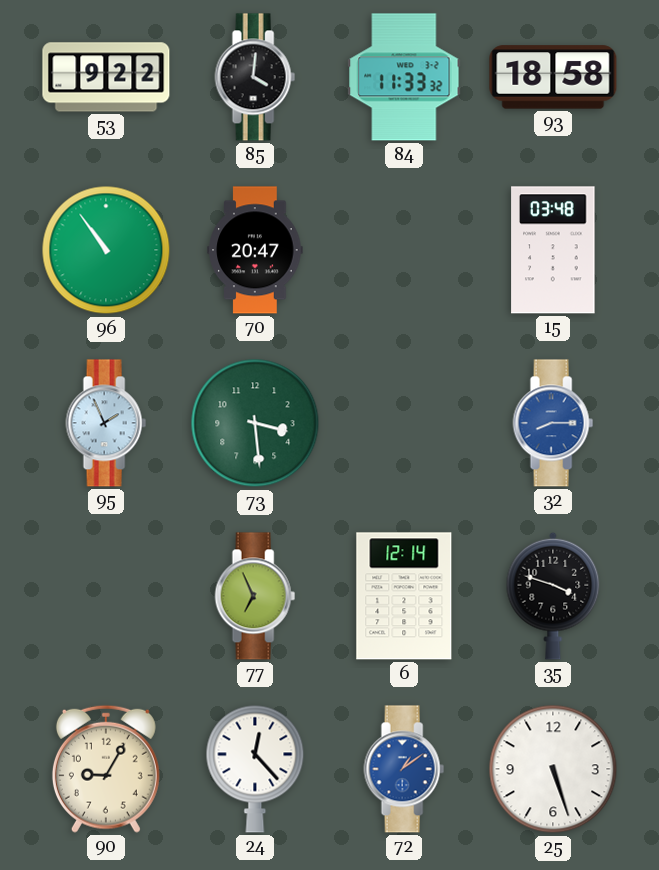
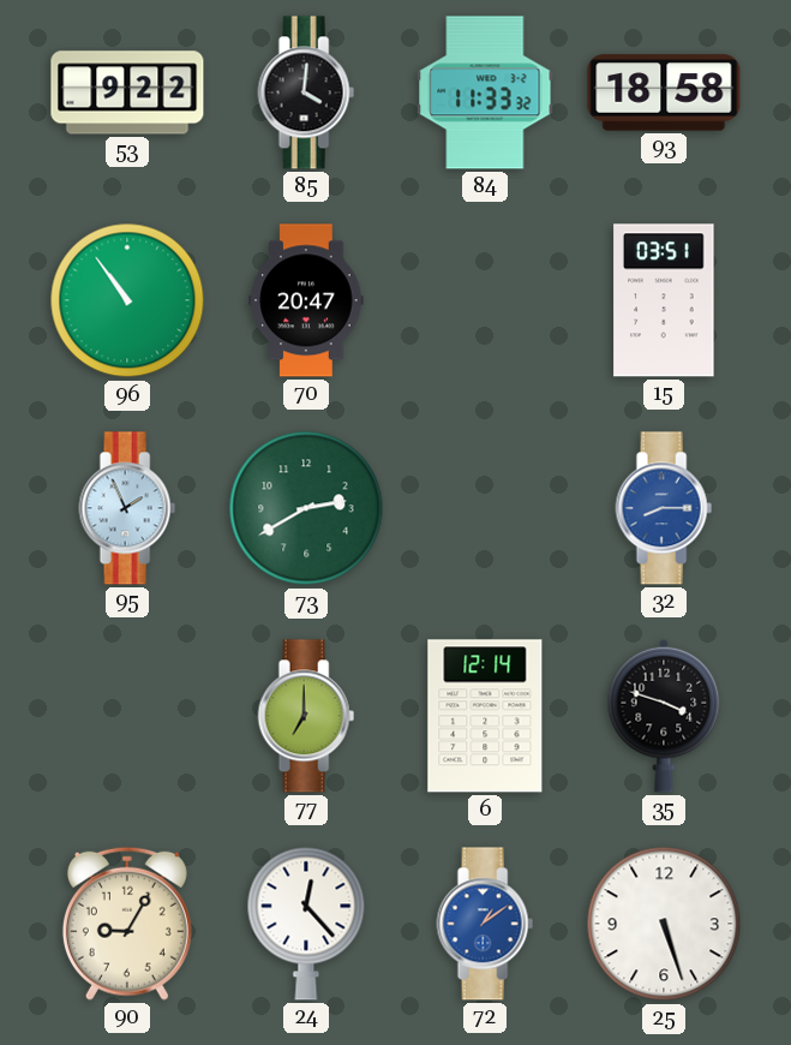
15: 03:48 -> 03:51
73: 3:29 -> 2:40
77: 6:56 -> 7:00
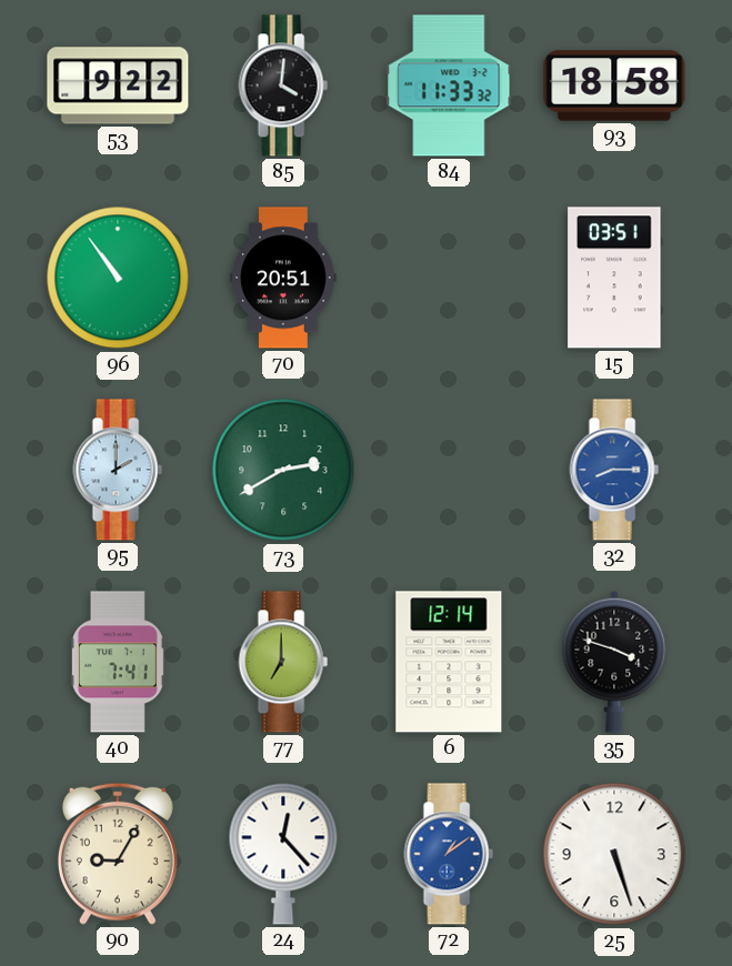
70: 20:47 -> 20:51
95: 1:56 -> 2:00
40: none -> 7:41
